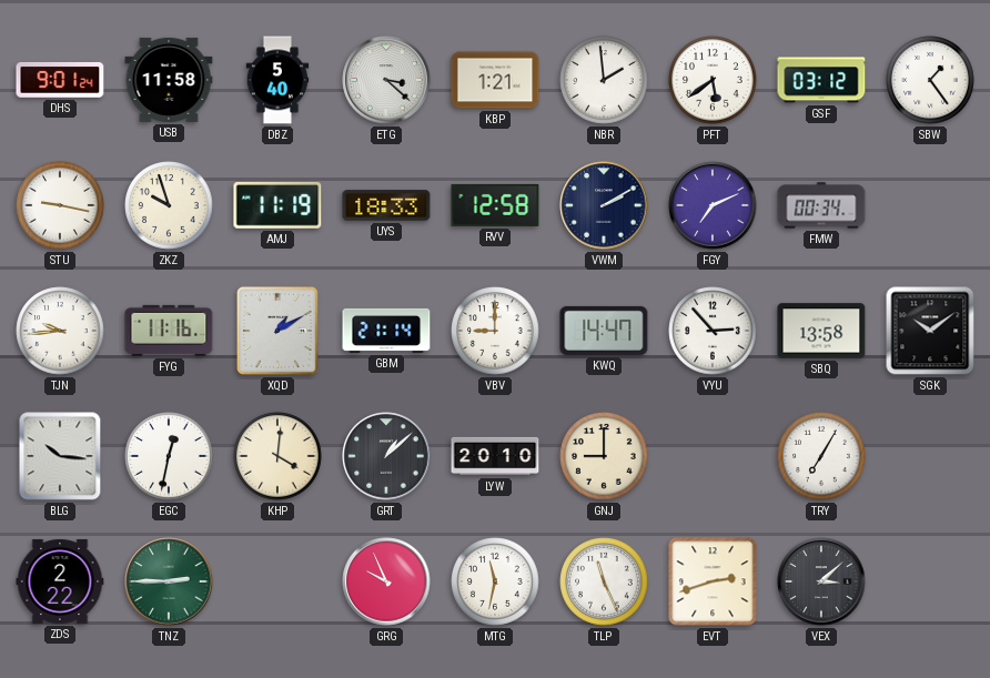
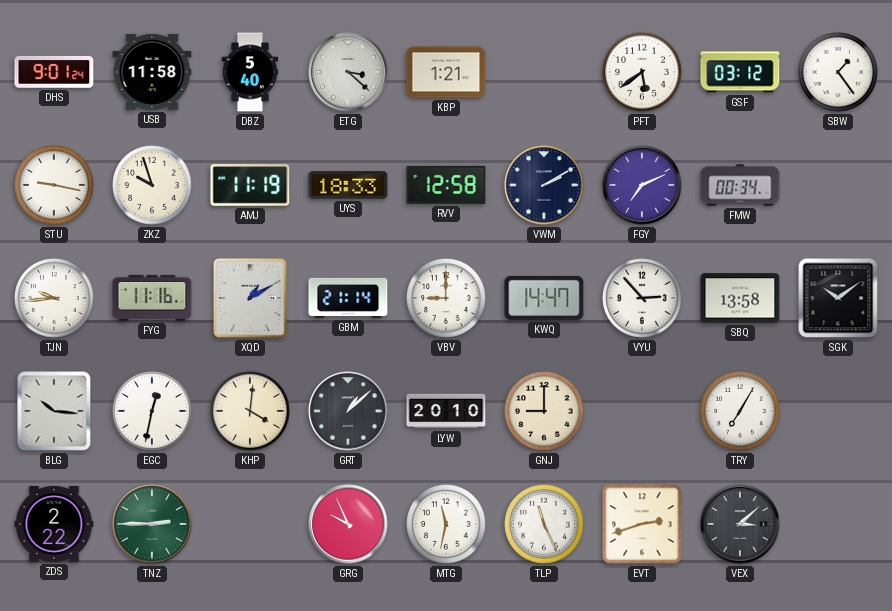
NBR: 1:59 -> none
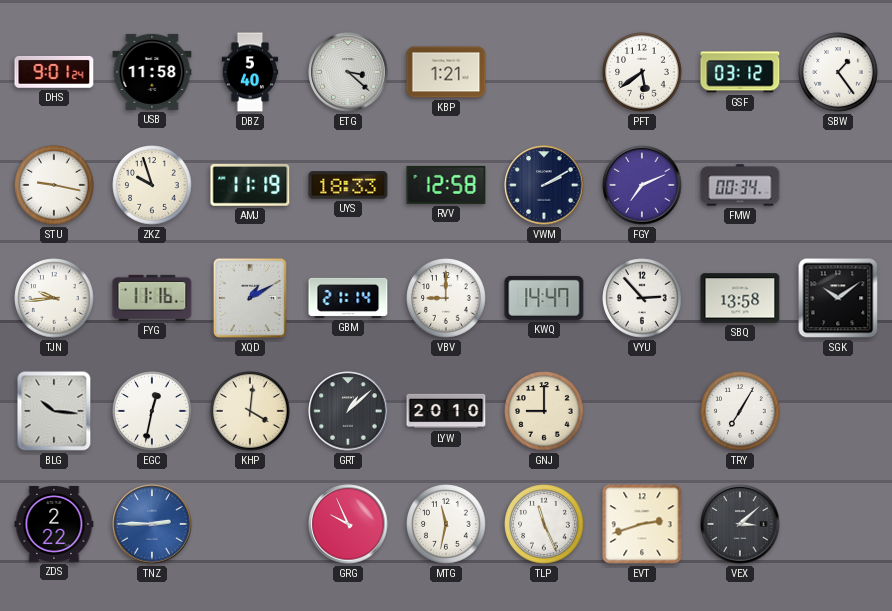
TNZ dial: green -> blue
